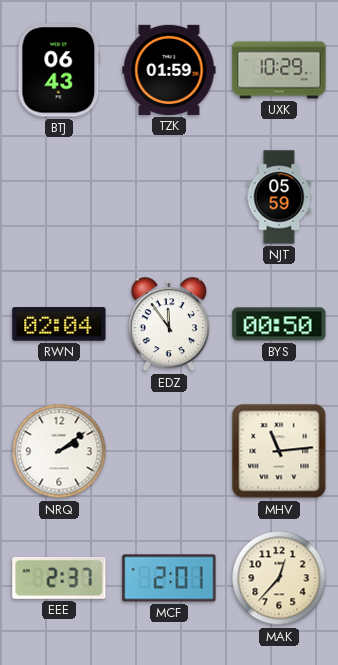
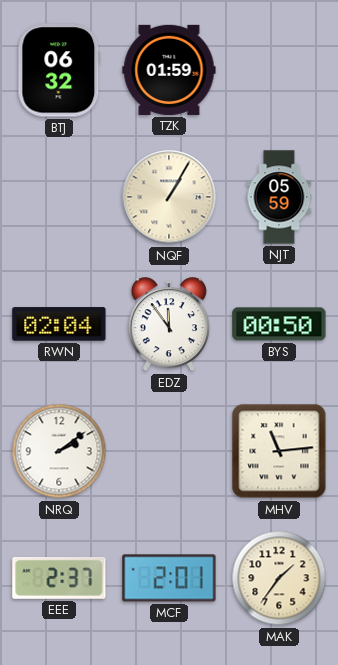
BTJ: 06:43 -> 06:32
UXK: 10:29 -> none
NQF: none -> 1:05
MAK: 12:37 -> 1:36
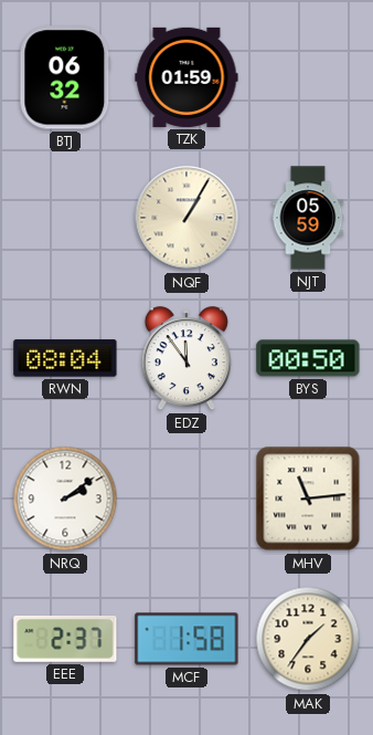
RWN: 02:04 -> 08:04
MCF: 2:01 -> 1:58
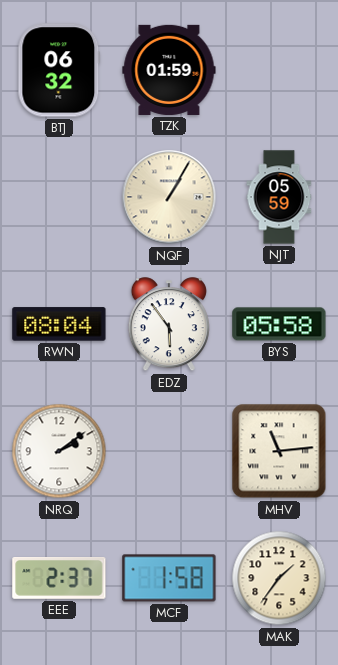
EDZ: 11:54 -> 5:54
BYS: 00:50 -> 05:58
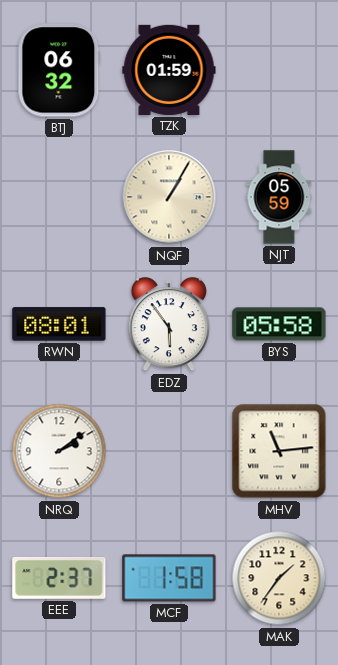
RWN: 08:04 -> 08:01
